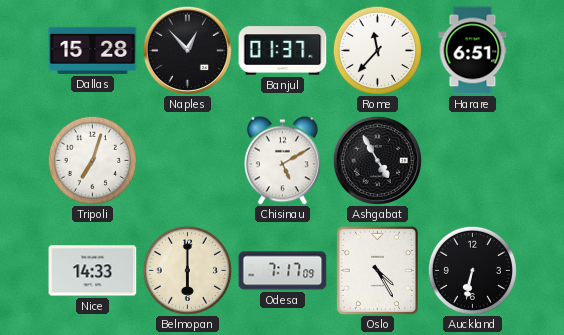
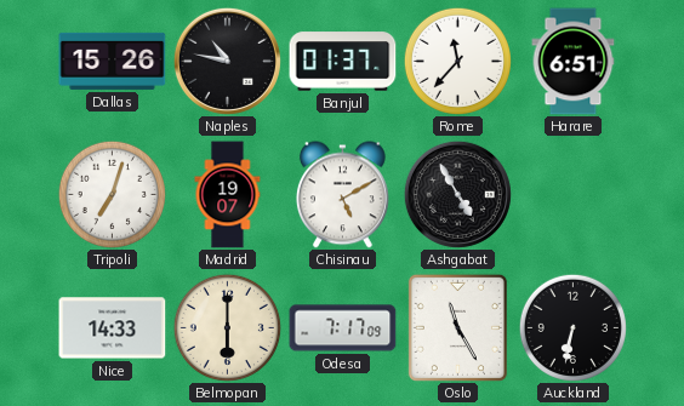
Dallas: 15:28 -> 15:26
Naples: 12:53 -> 10:47
Madrid: none -> 19:07
Oslo: 4:25 -> 11:25
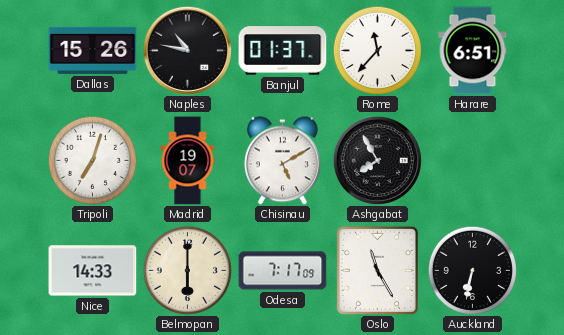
Ashgabat: 4:55 -> 7:55
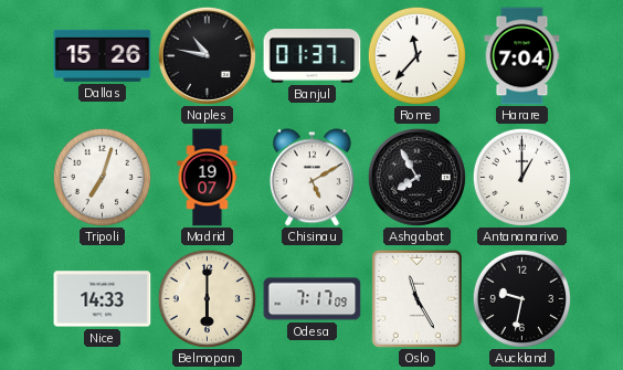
Harare: 6:51 -> 7:04
Antananarivo: none -> 1:00
Auckland: 6:32 -> 9:32
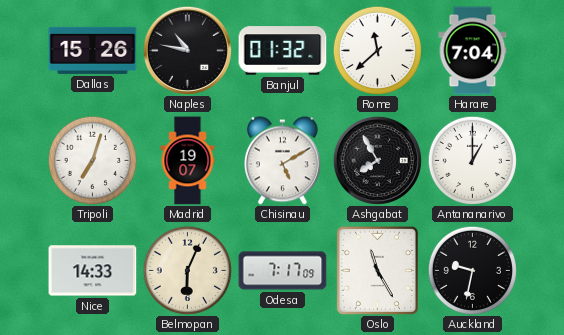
Banjul: 01:37 -> 01:32
Rome: 11:37 -> 11:38
Belmopan: 6:00 -> 6:04
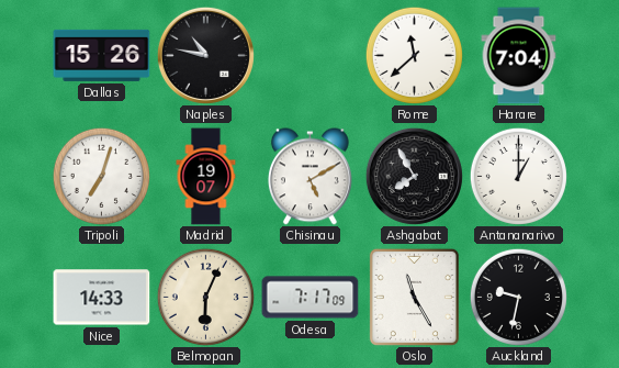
Banjul: 01:32 -> none
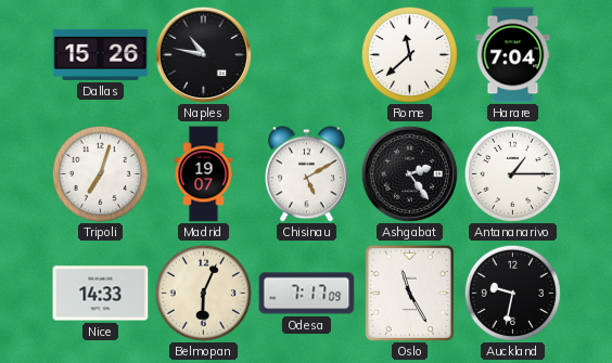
Ashgabat: 7:55 -> 2:24
Antananarivo: 1:00 -> 1:15
